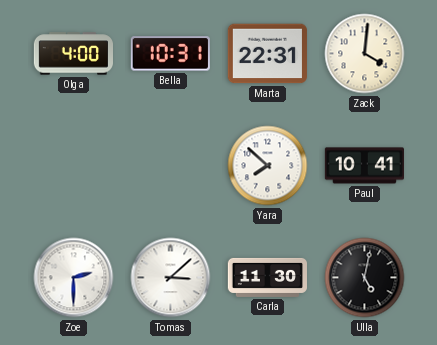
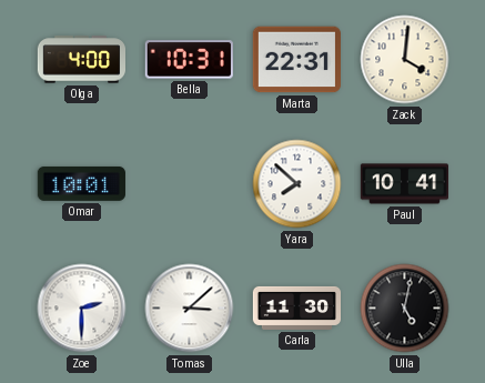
Omar: none -> 10:01
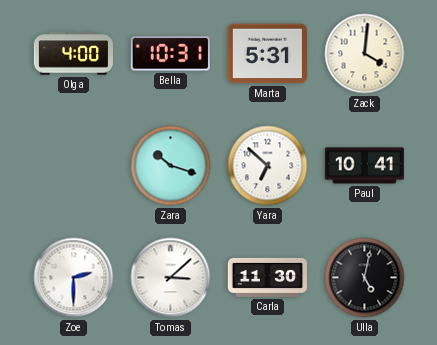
Marta: 22:31 -> 5:31
Omar: 10:01 -> none
Zara: none -> 10:18
Yara: 7:52 -> 6:52
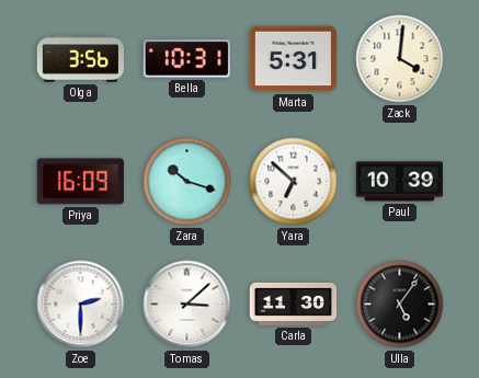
Olga: 4:00 -> 3:56
Priya: none -> 16:09
Paul: 10:41 -> 10:39
Ulla: 5:02 -> 5:06
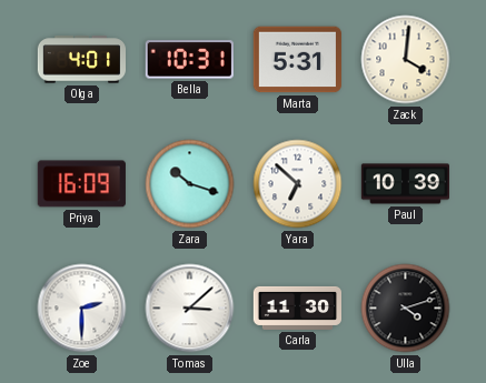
Olga: 3:56 -> 4:01
Ulla: 5:06 -> 4:12
